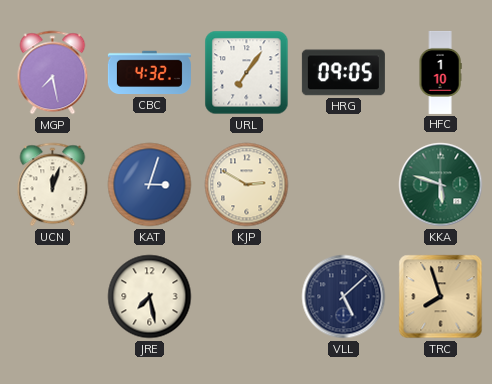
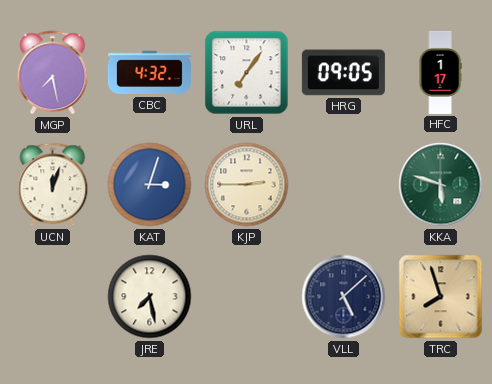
HFC: 1:10 -> 1:17
KJP: 2:50 -> 2:45
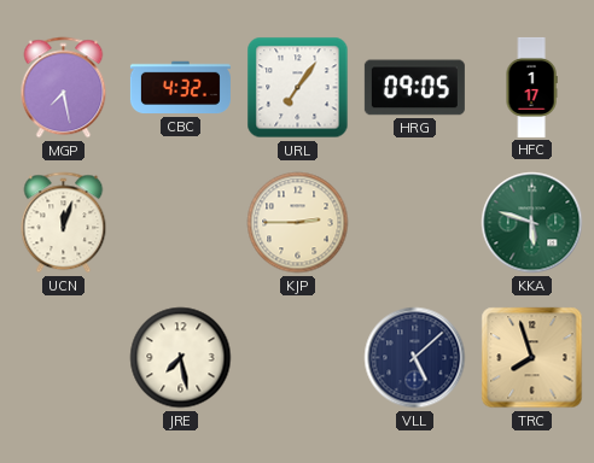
KAT: 3:03 -> none
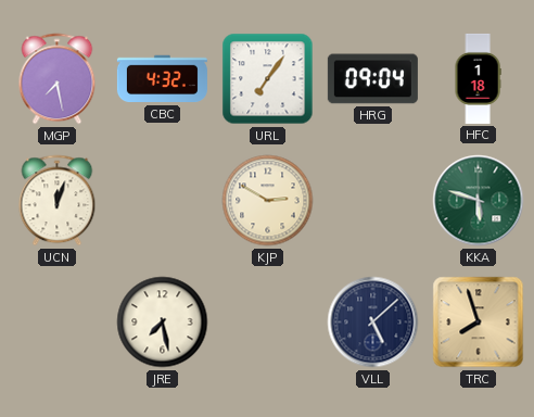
HRG: 09:05 -> 09:04
HFC: 1:17 -> 1:18
KJP: 2:45 -> 2:50
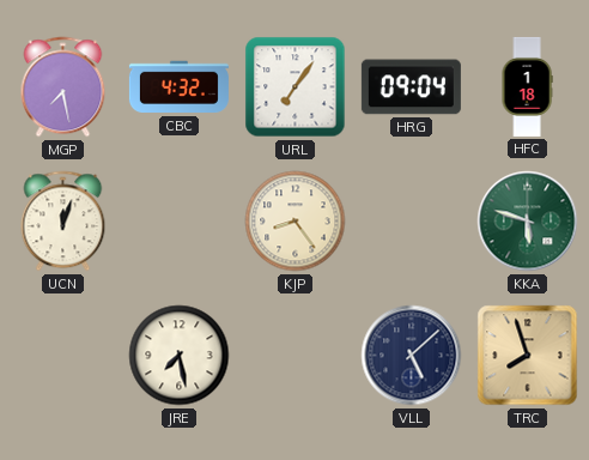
KJP: 2:50 -> 8:24
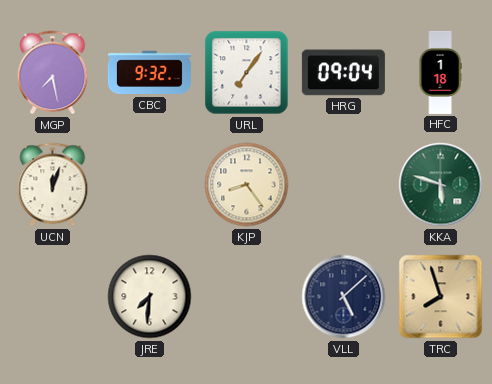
CBC: 4:32 -> 9:32
JRE: 7:28 -> 7:31
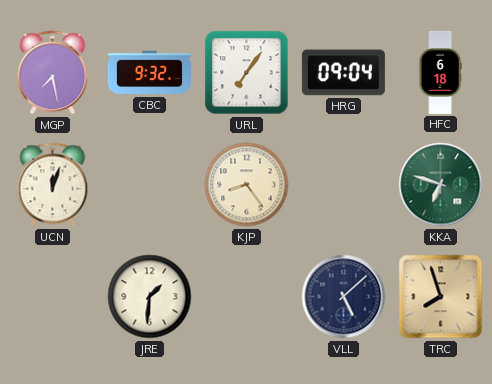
HFC: 1:18 -> 6:18
KKA: 5:48 -> 6:48
JRE: 7:31 -> 1:31
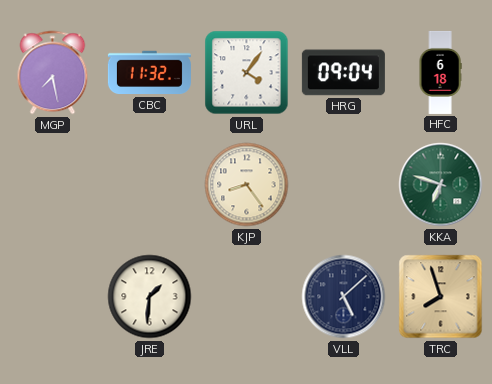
CBC: 9:32 -> 11:32
URL: 7:06 -> 4:06
UCN: 12:03 -> none
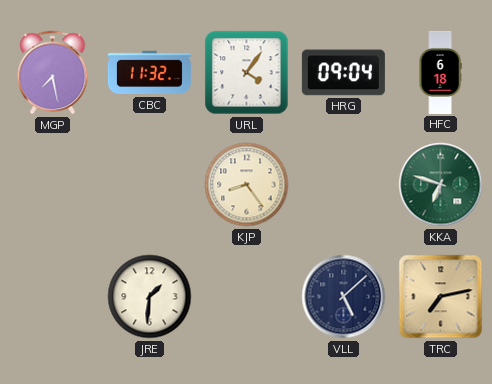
TRC: 7:57 -> 7:13
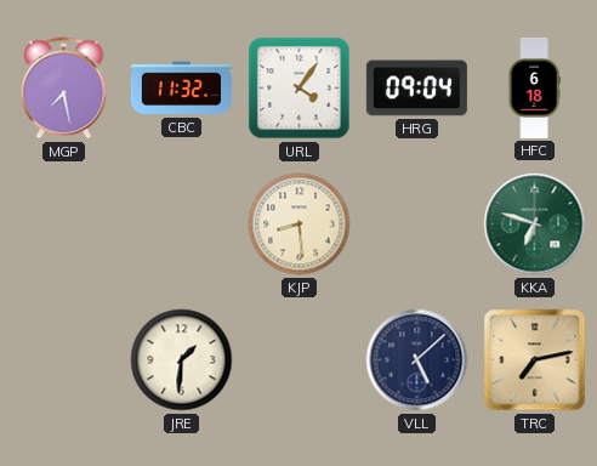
KJP: 8:24 -> 8:29
